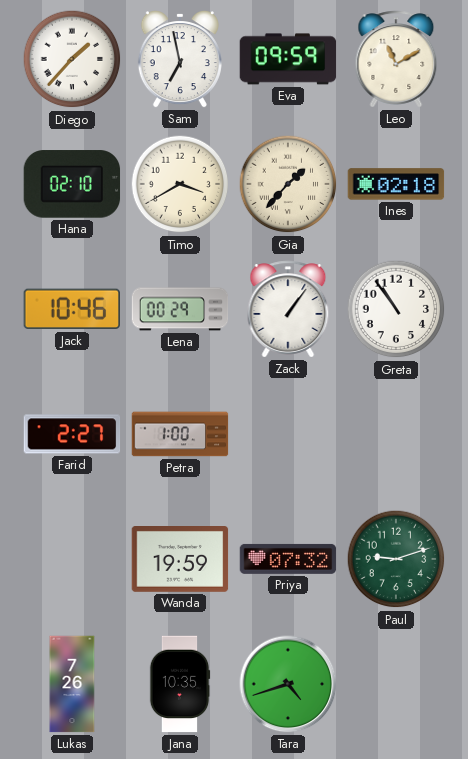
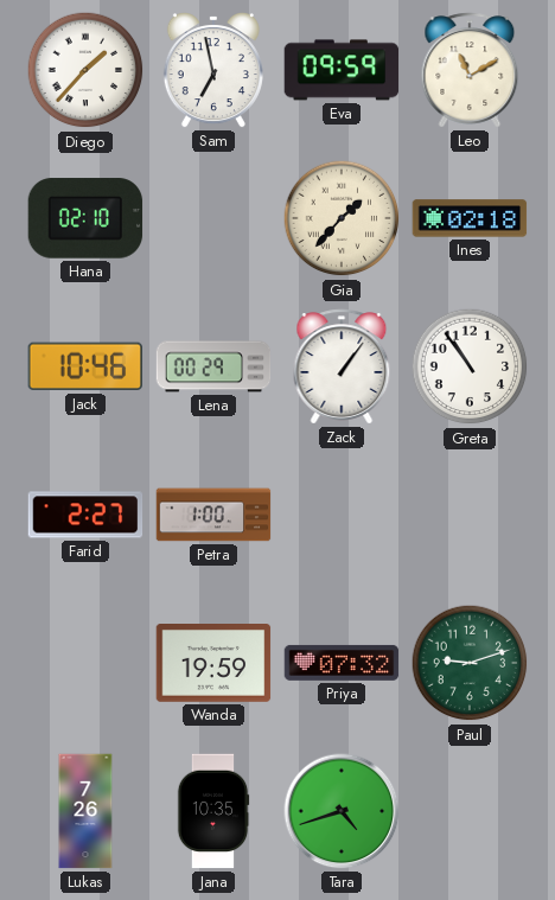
Timo: 3:40 -> none
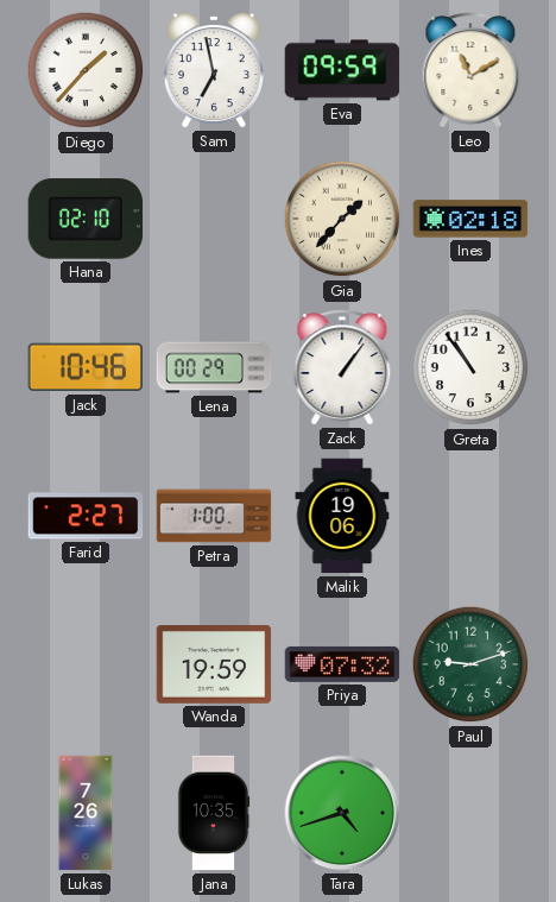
Malik: none -> 19:06
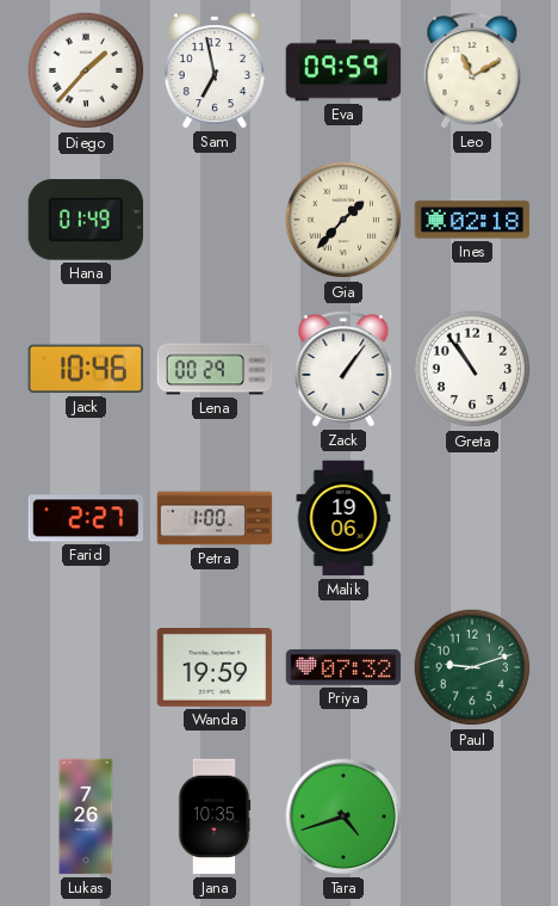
Hana: 02:10 -> 01:49
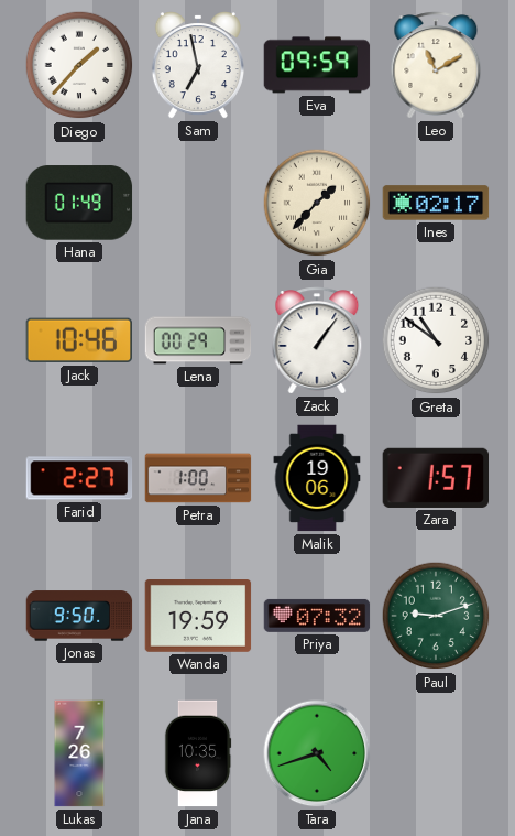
Ines: 02:18 -> 02:17
Greta: 10:54 -> 10:51
Zara: none -> 1:57
Jonas: none -> 9:50
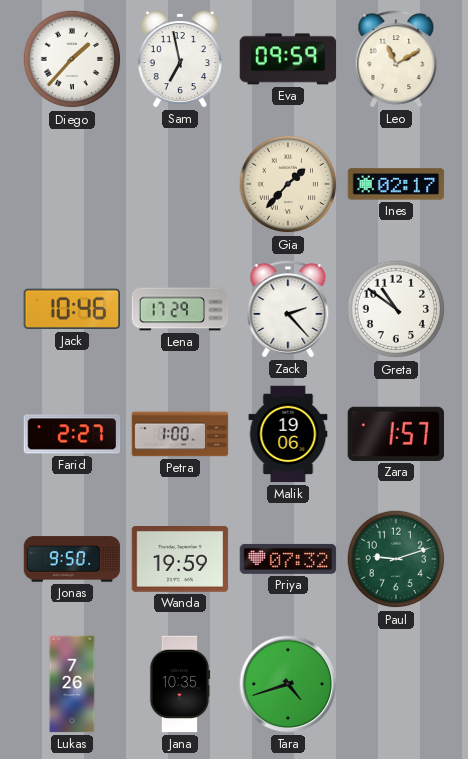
Hana: 01:49 -> none
Lena: 00:29 -> 17:29
Zack: 1:06 -> 2:23
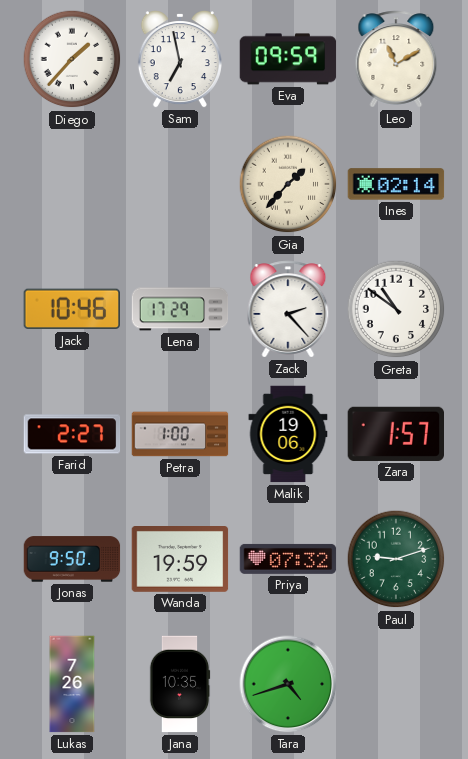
Ines: 02:17 -> 02:14
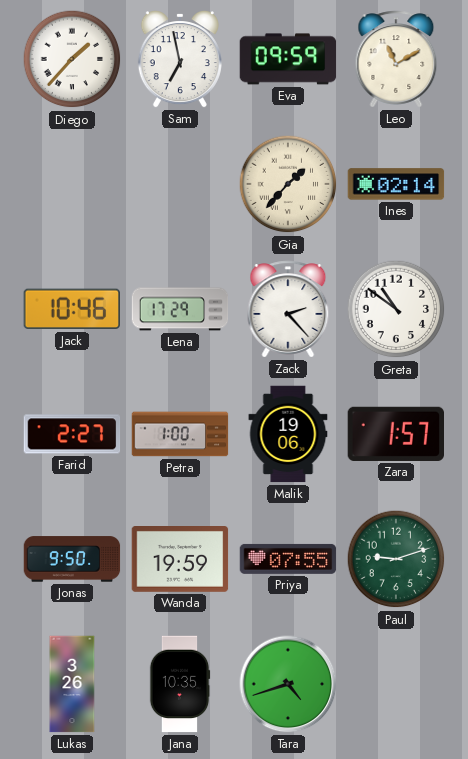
Priya: 07:32 -> 07:55
Lukas: 7:26 -> 3:26
